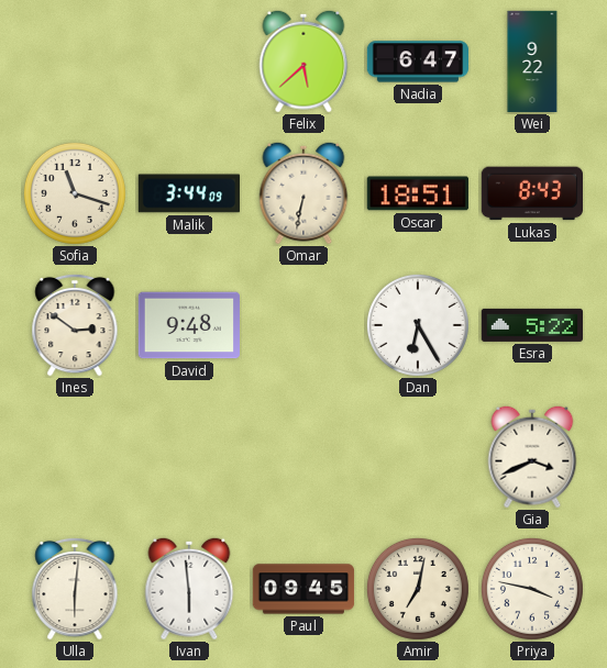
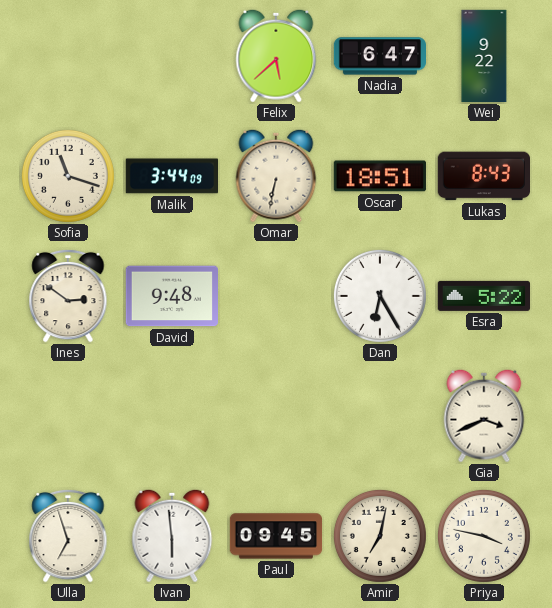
Ulla: 6:01 -> 6:57
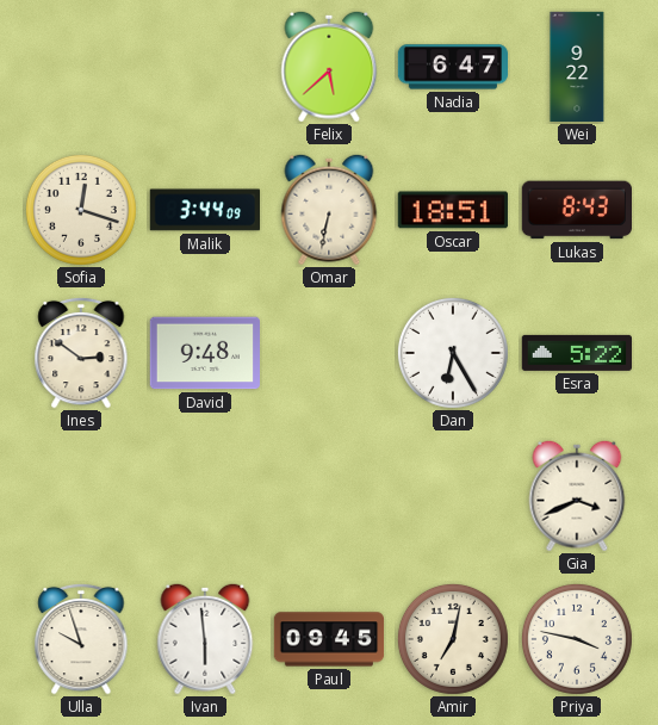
Sofia: 11:18 -> 12:18
Ulla: 6:57 -> 9:57
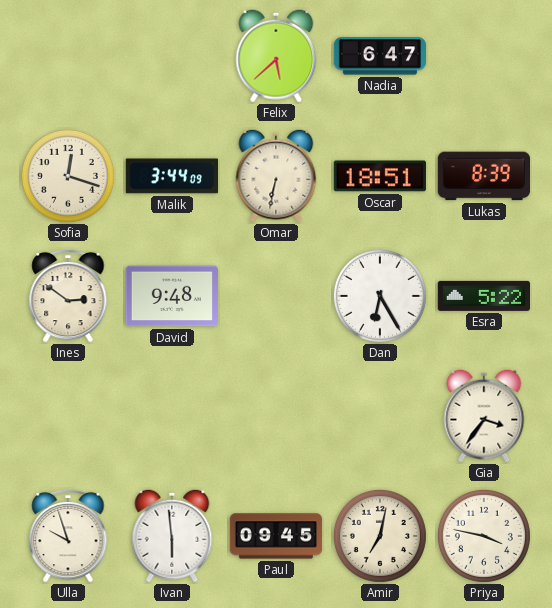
Wei: 9:22 -> none
Lukas: 8:43 -> 8:39
Gia: 3:41 -> 3:36
